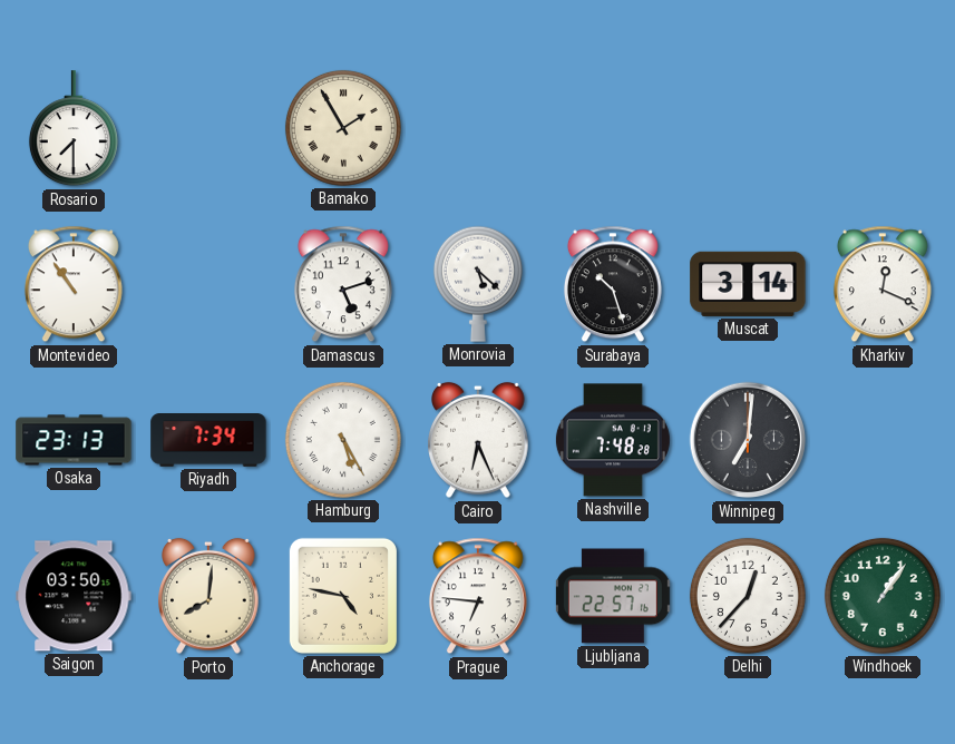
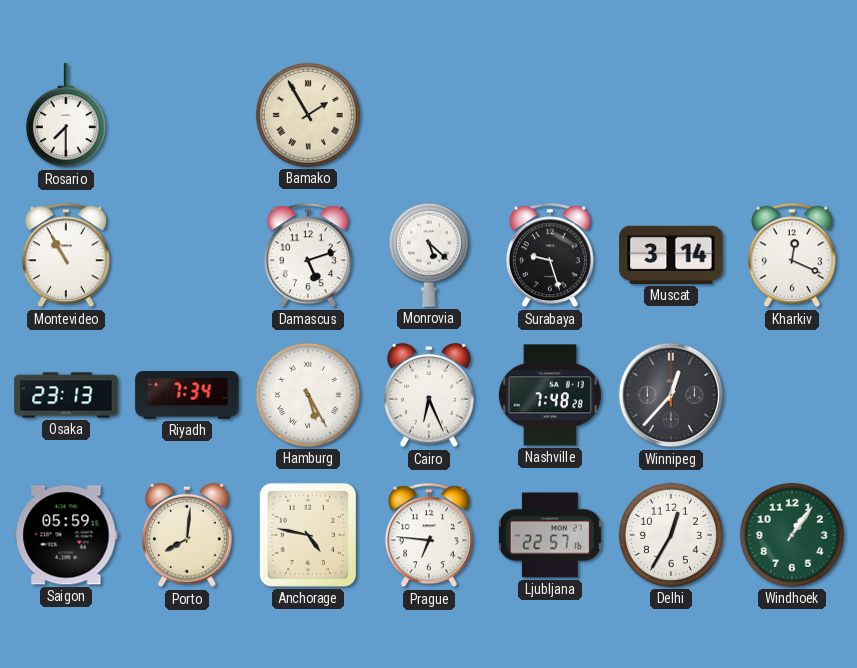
Montevideo: 10:54 -> 10:55
Surabaya: 10:27 -> 9:27
Winnipeg: 7:01 -> 12:37
Saigon: 03:50 -> 05:59
Delhi: 12:37 -> 12:35
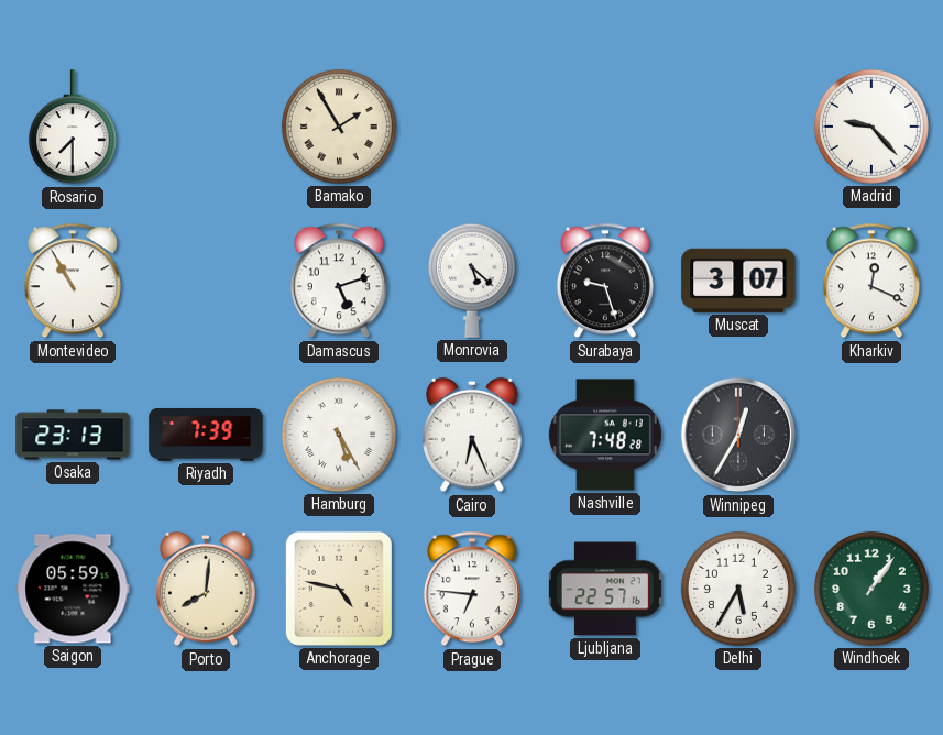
Madrid: none -> 9:23
Muscat: 3:14 -> 3:07
Riyadh: 7:34 -> 7:39
Winnipeg: 12:37 -> 12:35
Delhi: 12:35 -> 5:35
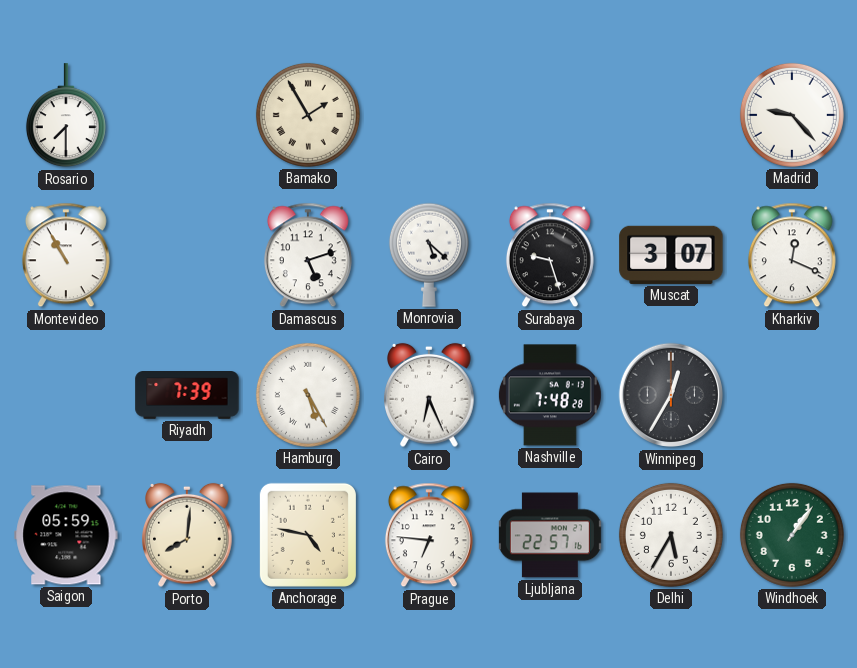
Osaka: 23:13 -> none
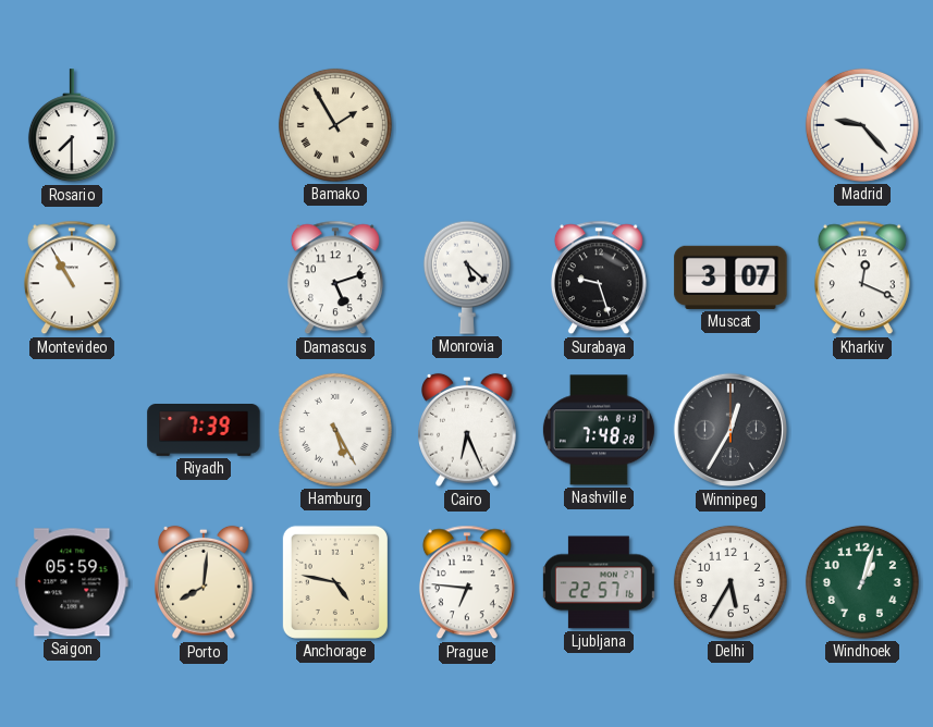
Windhoek: 1:06 -> 1:03
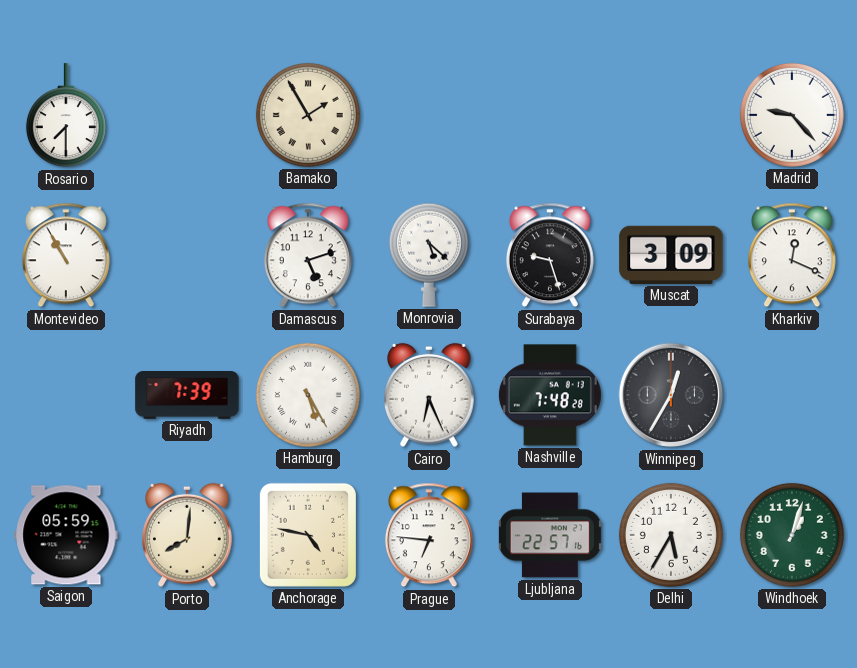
Muscat: 3:07 -> 3:09
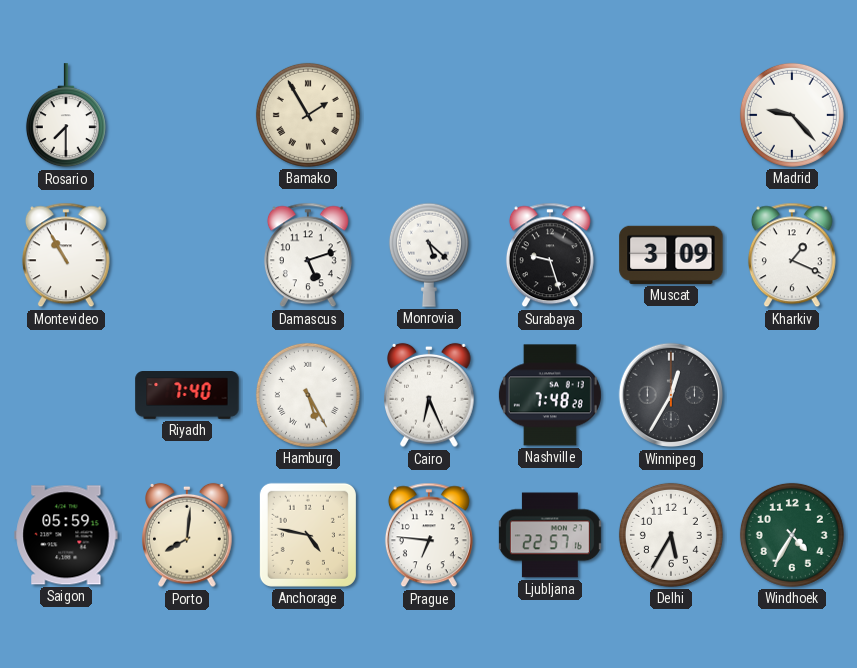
Kharkiv: 12:19 -> 1:19
Riyadh: 7:39 -> 7:40
Windhoek: 1:03 -> 4:35
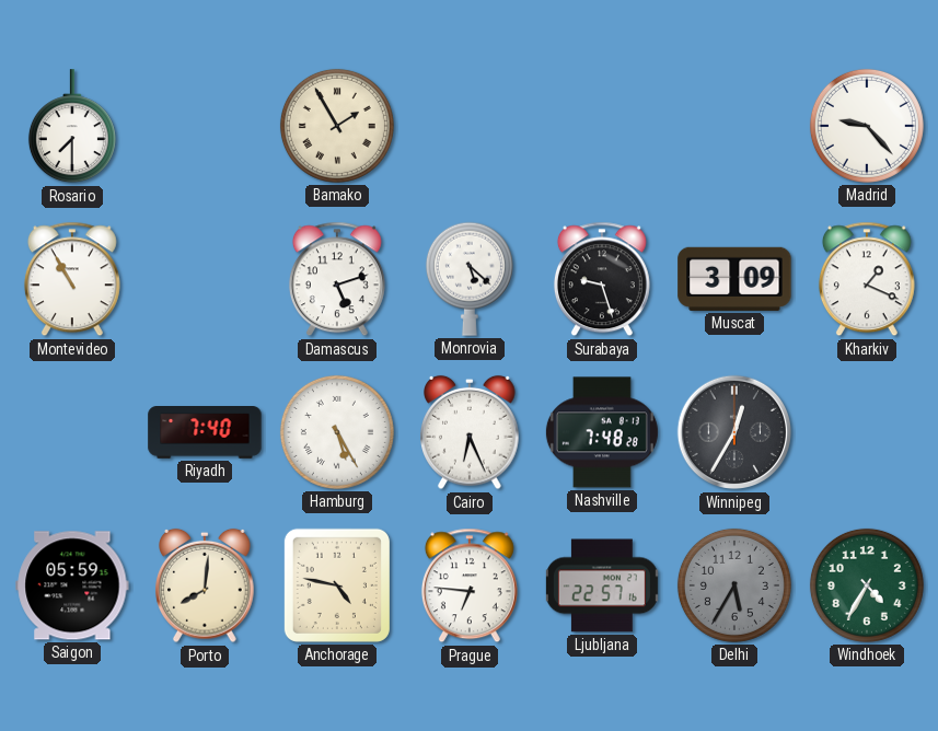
Delhi dial: white -> grey
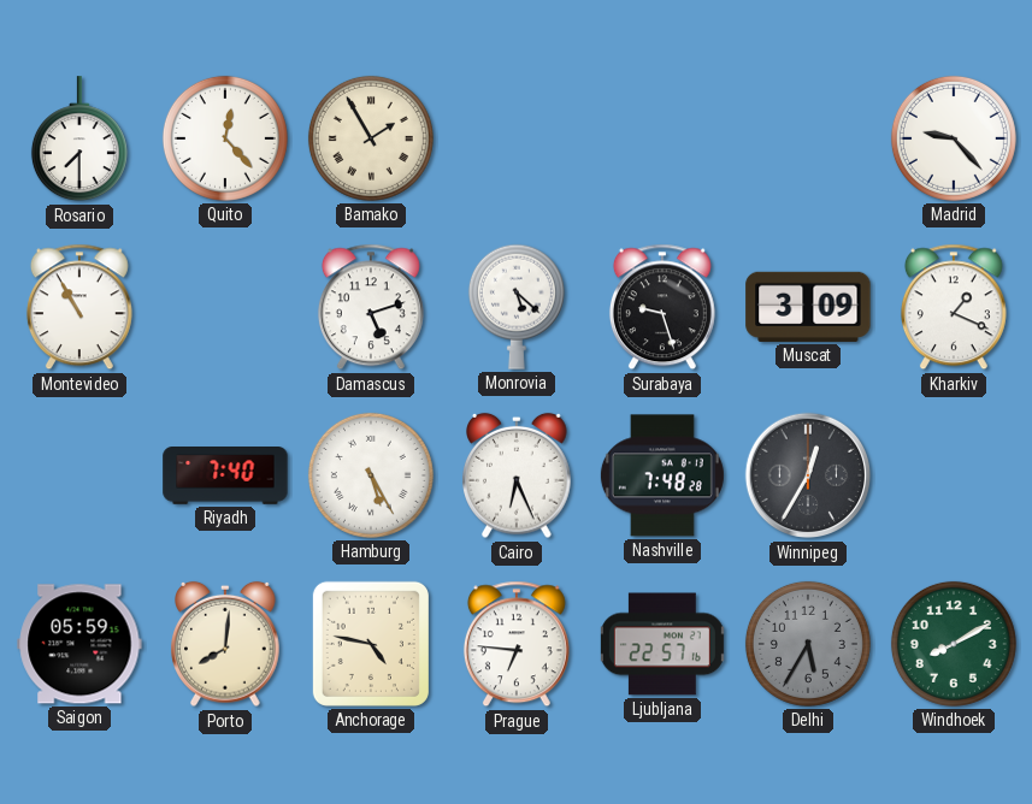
Quito: none -> 12:23
Windhoek: 4:35 -> 8:10
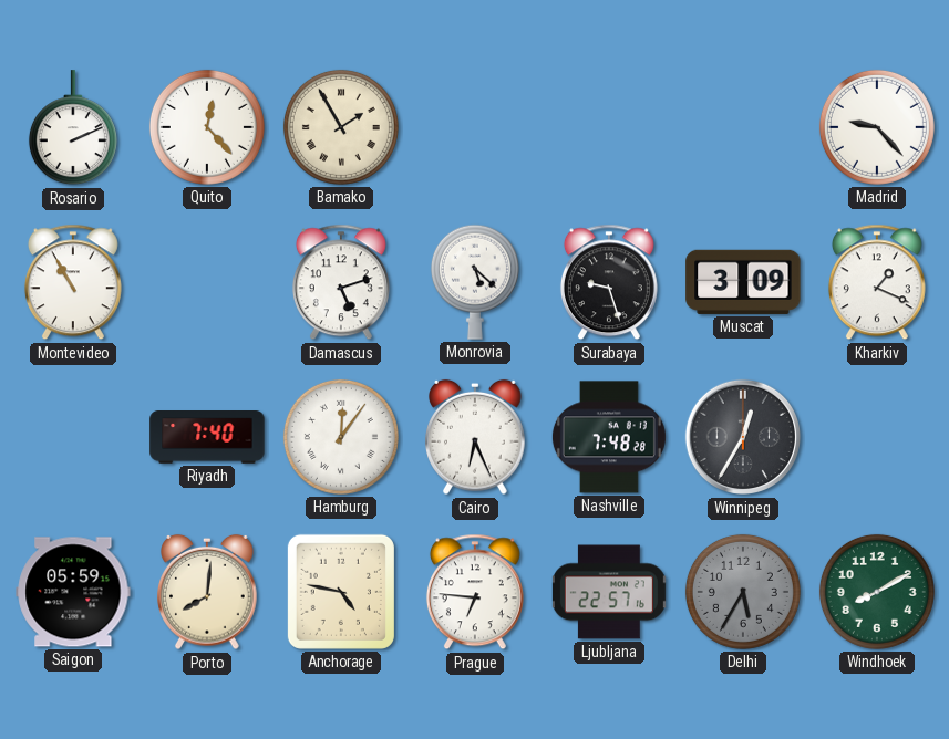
Rosario: 7:30 -> 2:11
Hamburg: 5:25 -> 12:06
